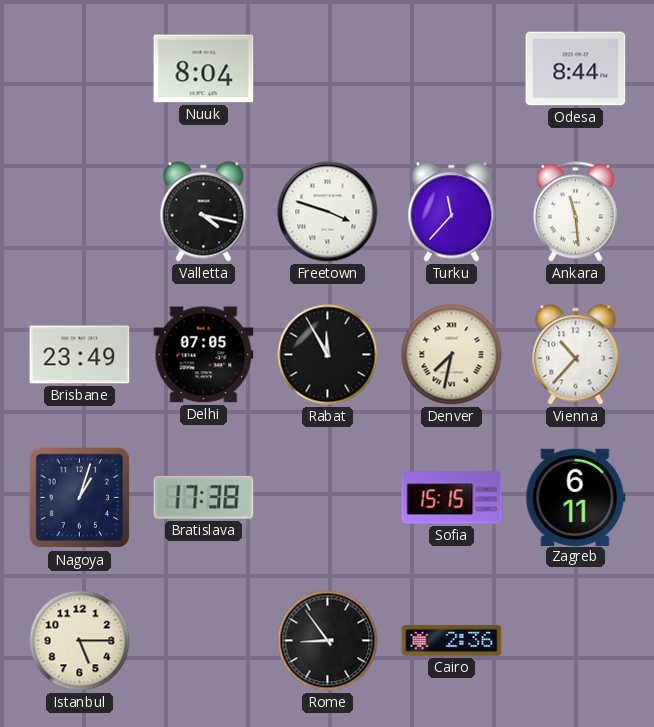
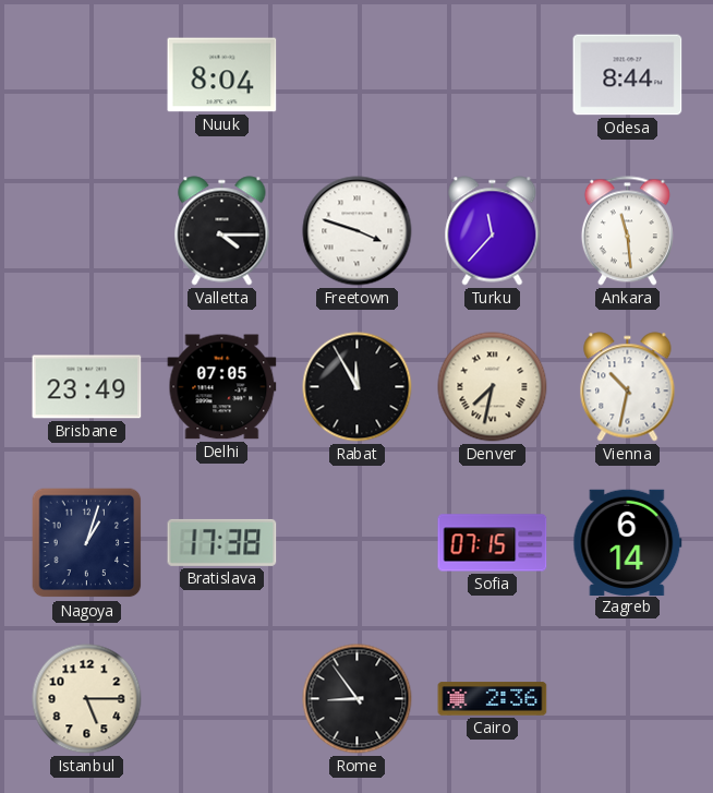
Valletta: 4:17 -> 4:15
Vienna: 10:37 -> 10:32
Sofia: 15:15 -> 07:15
Zagreb: 6:11 -> 6:14
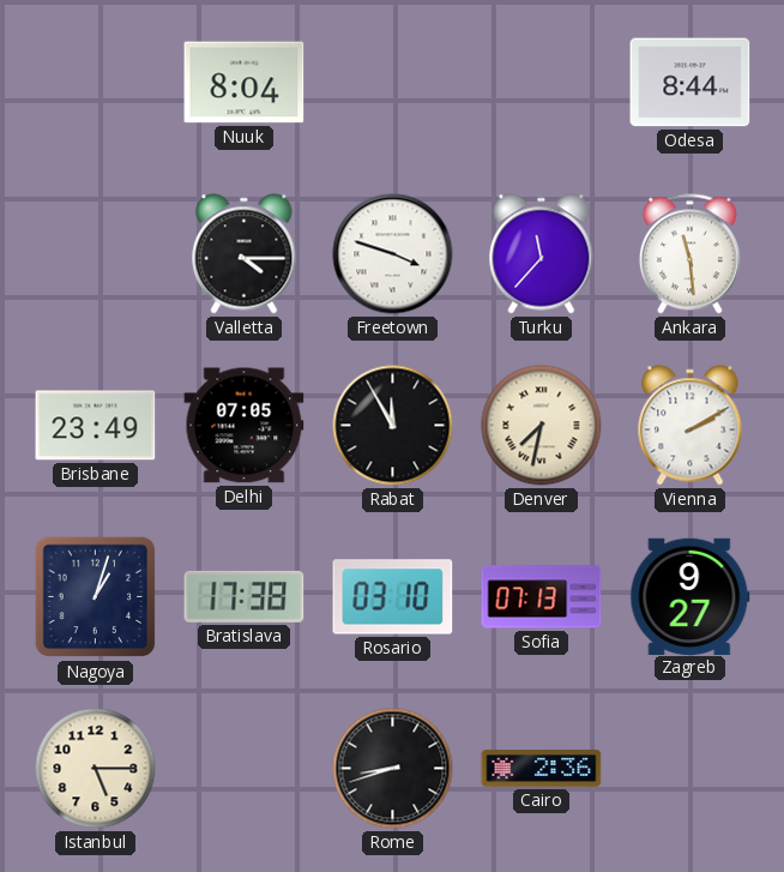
Vienna: 10:32 -> 2:10
Rosario: none -> 03:10
Sofia: 07:15 -> 07:13
Zagreb: 6:14 -> 9:27
Rome: 8:54 -> 8:42
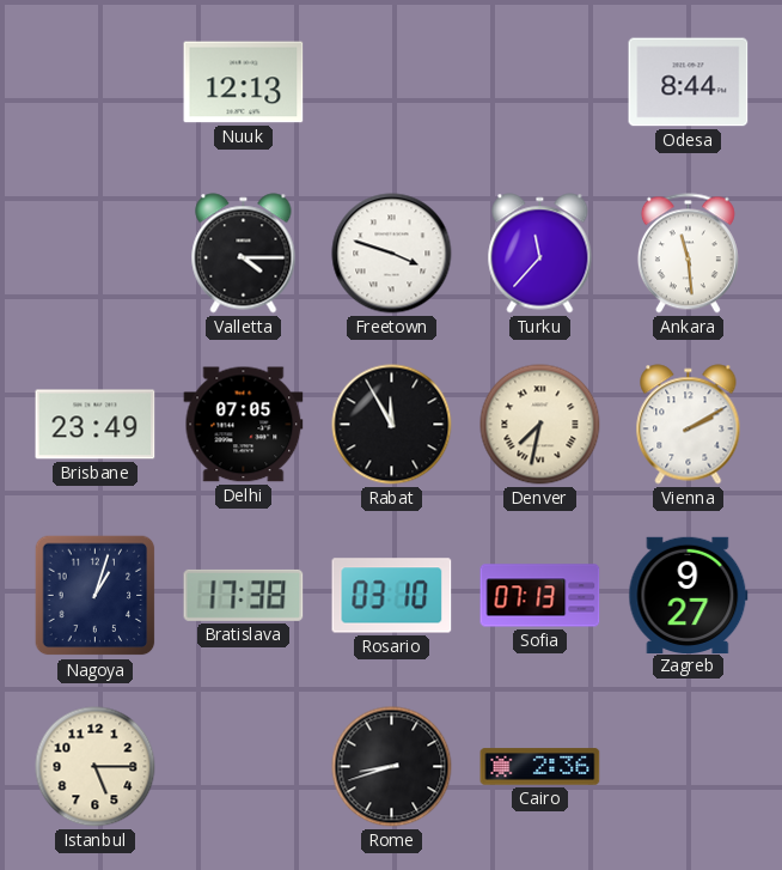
Nuuk: 8:04 -> 12:13
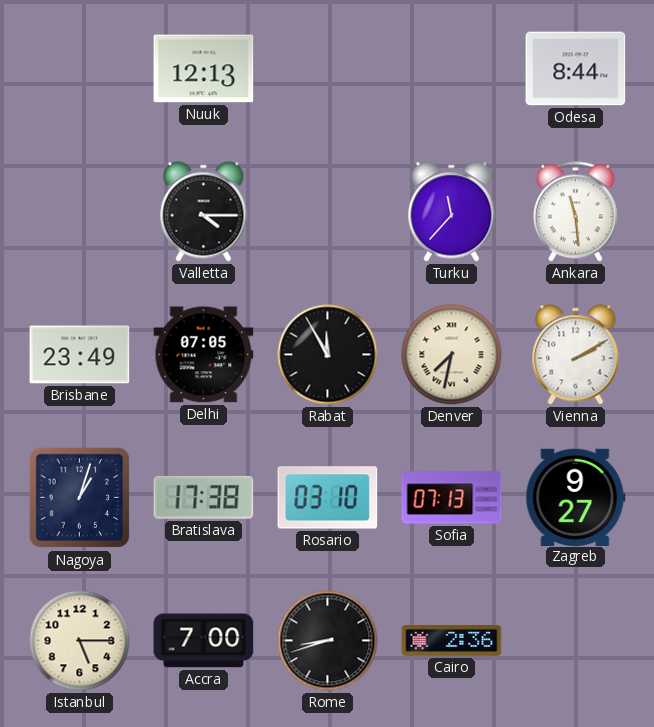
Freetown: 3:48 -> none
Accra: none -> 7:00
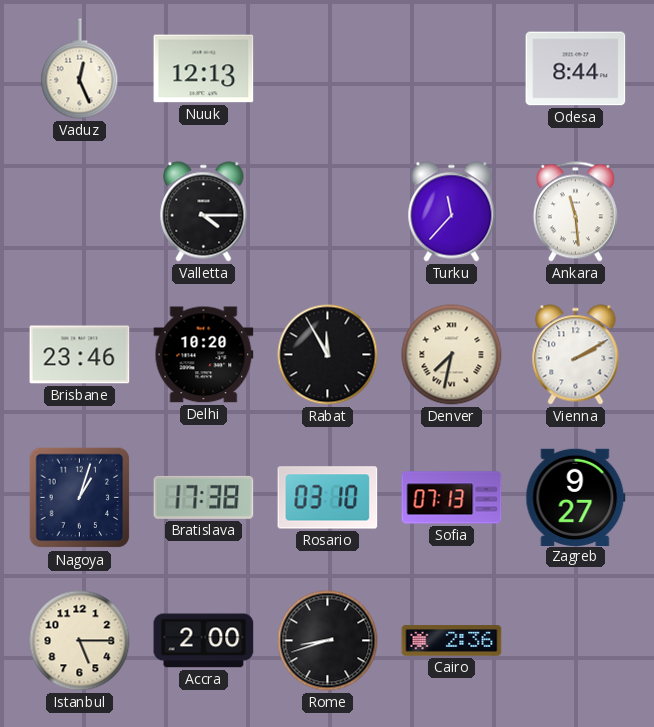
Vaduz: none -> 12:26
Brisbane: 23:49 -> 23:46
Delhi: 07:05 -> 10:20
Accra: 7:00 -> 2:00
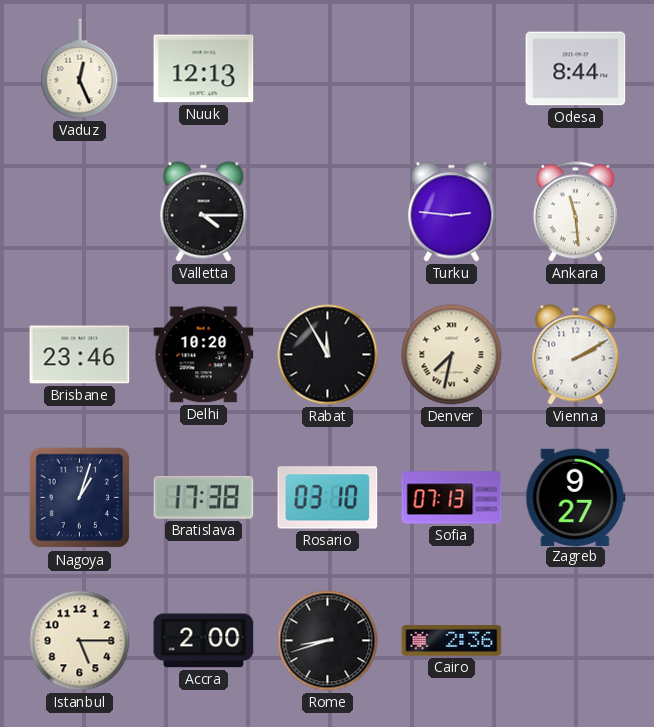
Turku: 11:37 -> 2:46
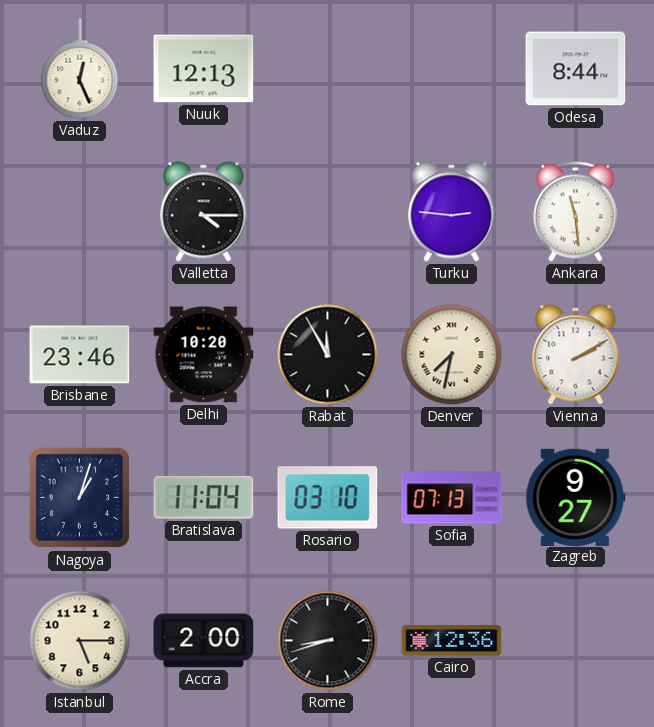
Bratislava: 17:38 -> 11:04
Cairo: 2:36 -> 12:36
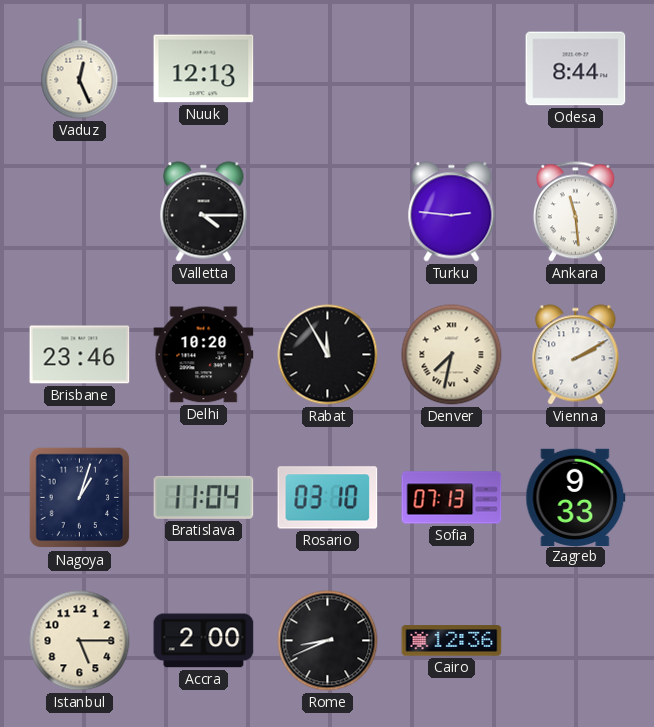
Zagreb: 9:27 -> 9:33
Rome: 8:42 -> 8:41
